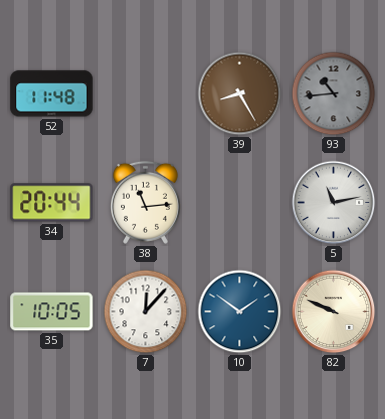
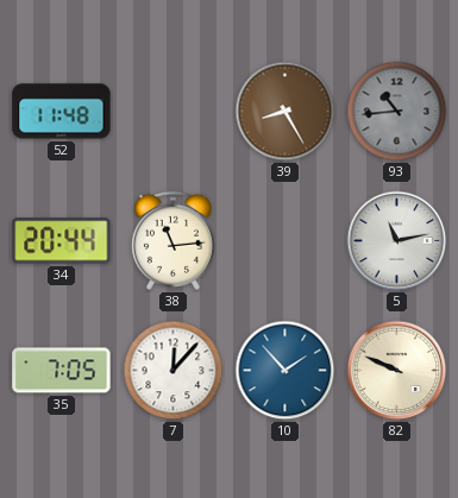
35: 10:05 -> 7:05
10: 1:51 -> 1:53
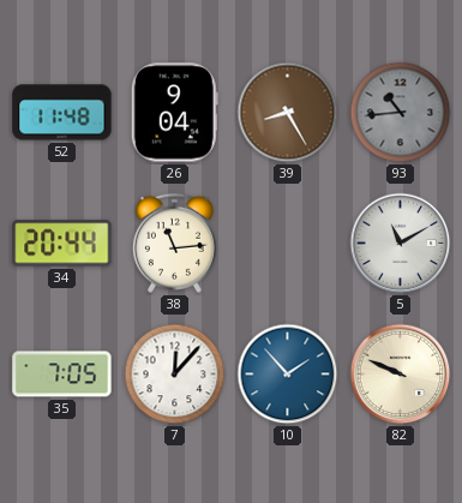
26: none -> 9:04
5: 11:13 -> 11:10
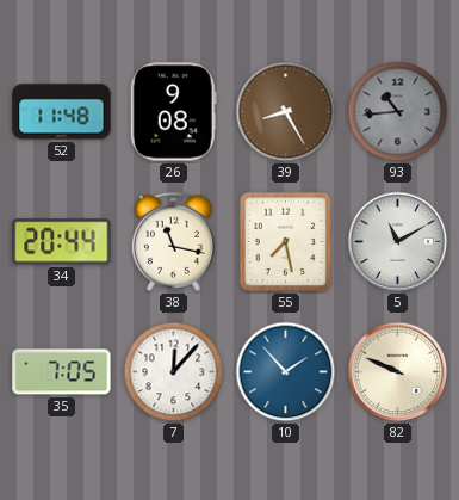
26: 9:04 -> 9:08
38: 11:14 -> 11:17
55: none -> 7:28
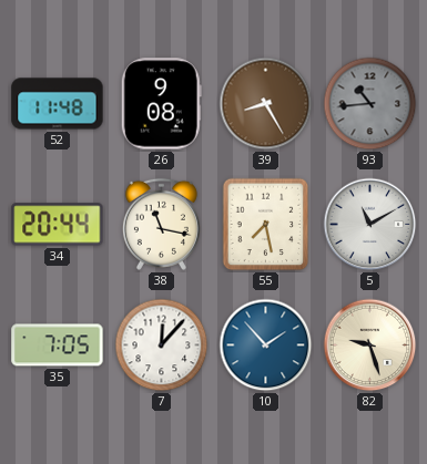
82: 9:49 -> 9:27
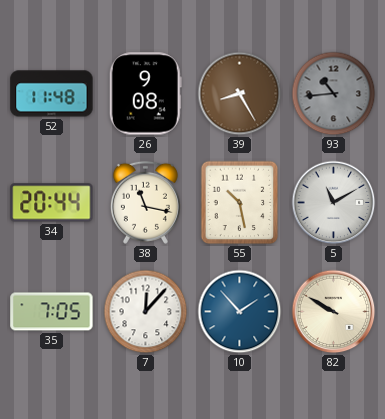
55: 7:28 -> 10:28
82: 9:27 -> 9:50
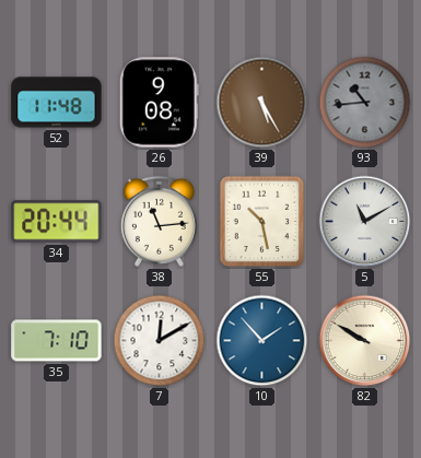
39: 8:25 -> 5:25
38: 11:17 -> 11:14
35: 7:05 -> 7:10
7: 12:07 -> 12:10
